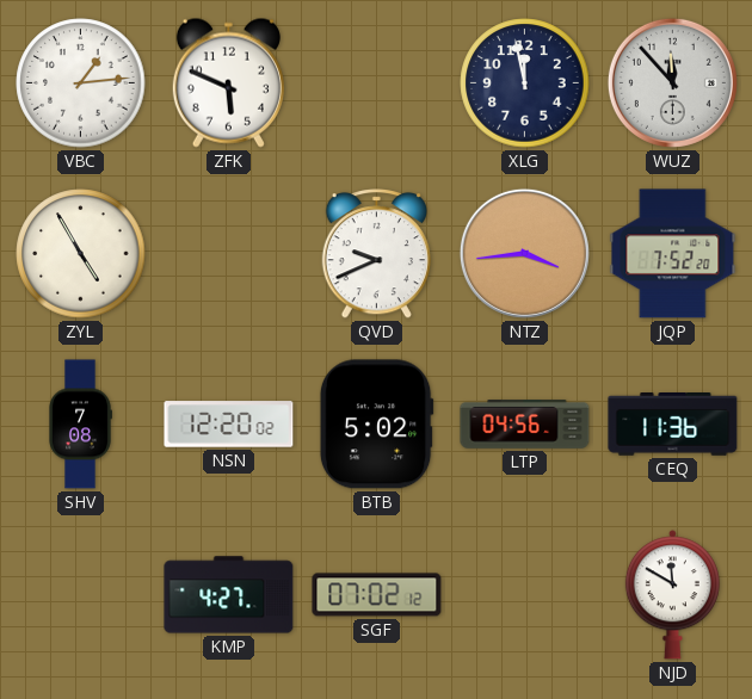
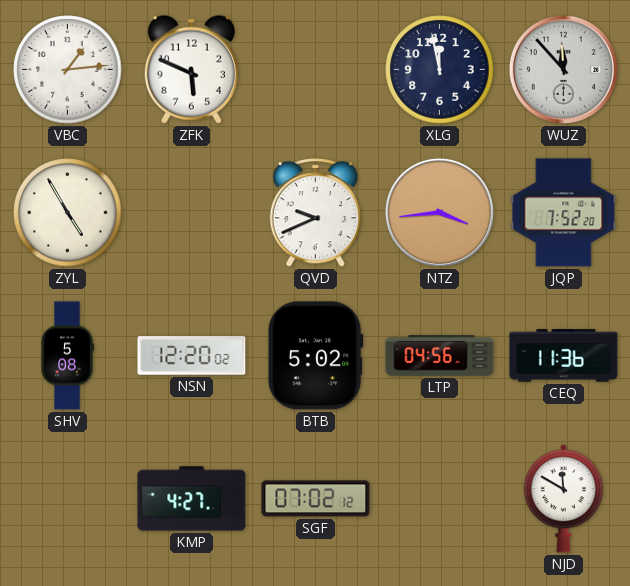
SHV: 7:08 -> 5:08
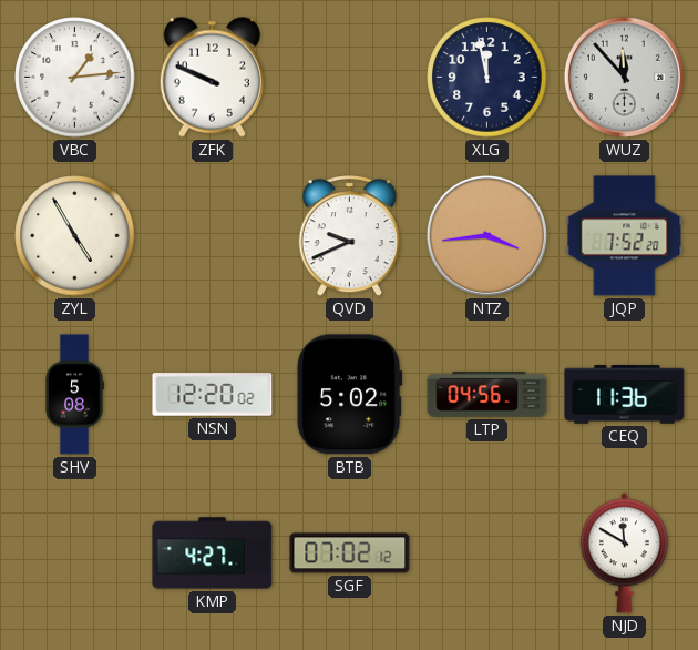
ZFK: 5:49 -> 9:49
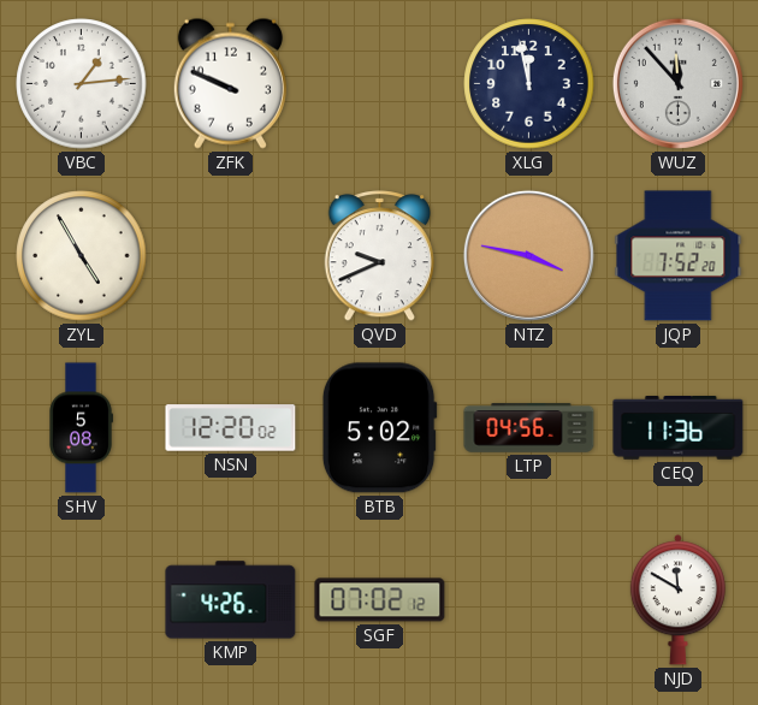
NTZ: 3:44 -> 3:47
KMP: 4:27 -> 4:26
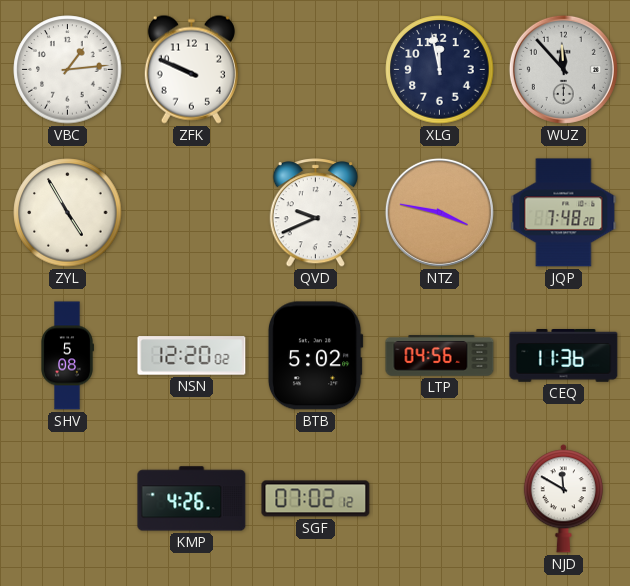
JQP: 7:52 -> 7:48
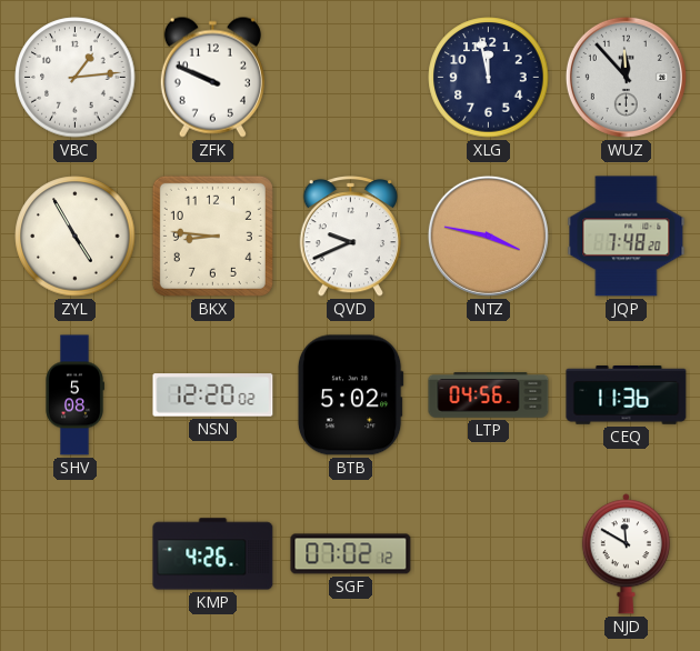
BKX: none -> 8:46
